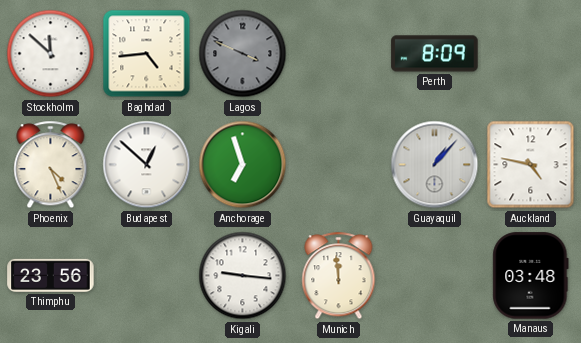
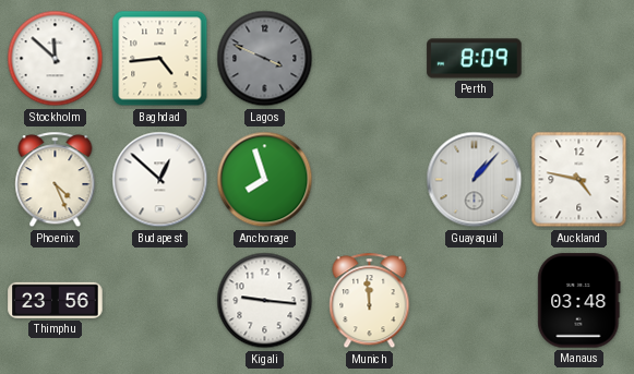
Anchorage: 6:57 -> 7:57
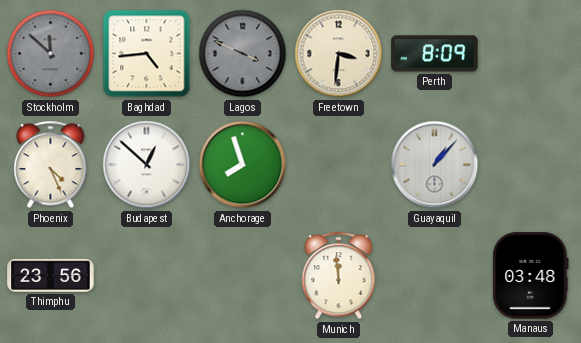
Stockholm dial: white -> grey
Freetown: none -> 3:31
Auckland: 4:47 -> none
Kigali: 9:16 -> none
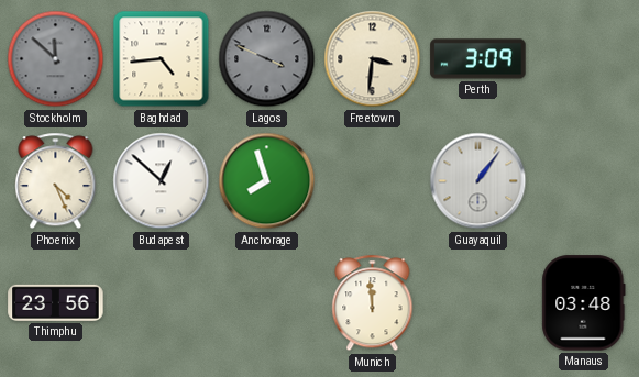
Perth: 8:09 -> 3:09
Guayaquil: 1:07 -> 1:06
